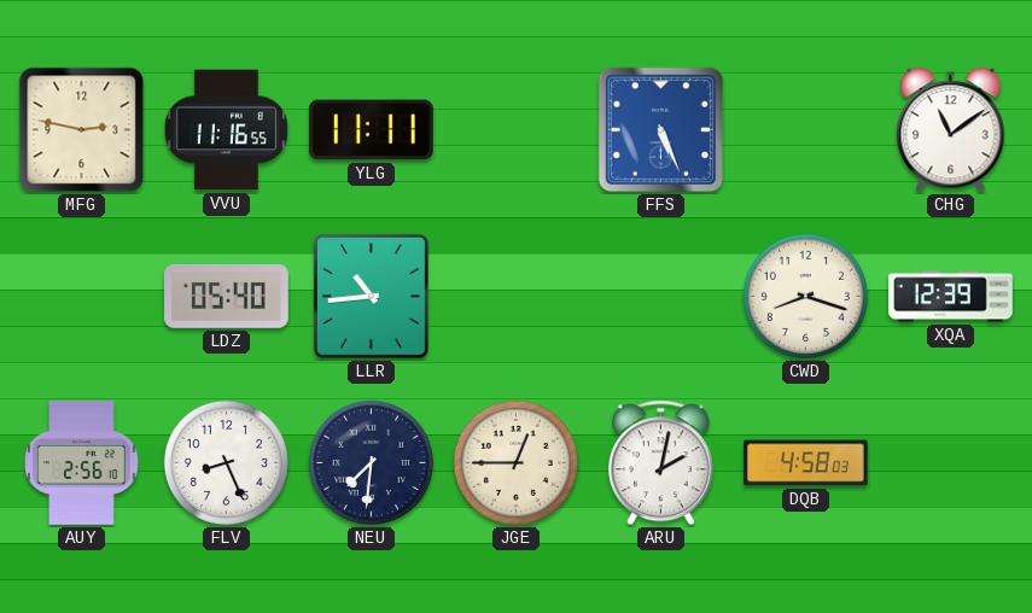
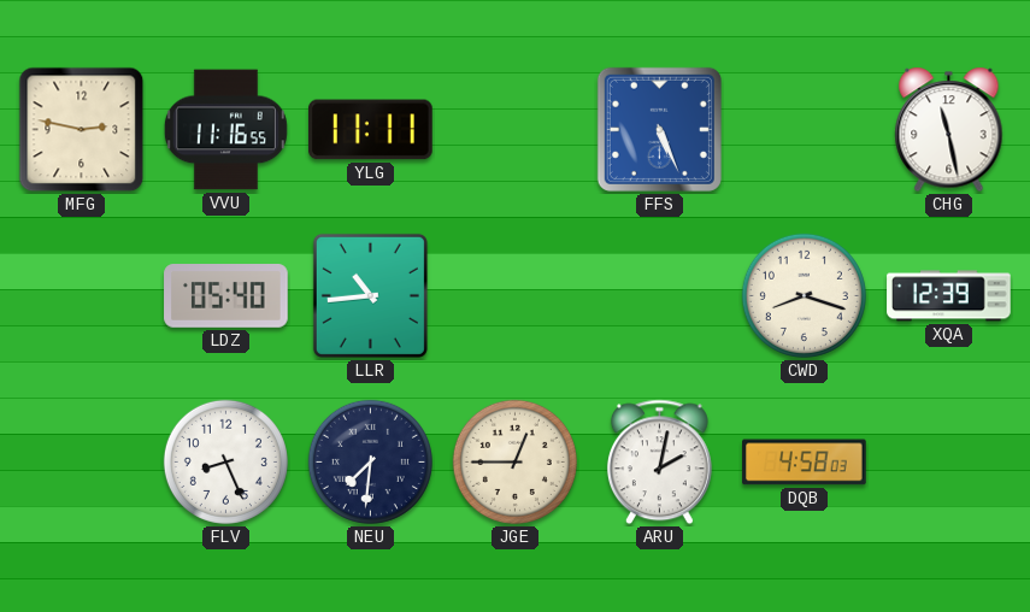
CHG: 11:09 -> 11:28
AUY: 2:56 -> none
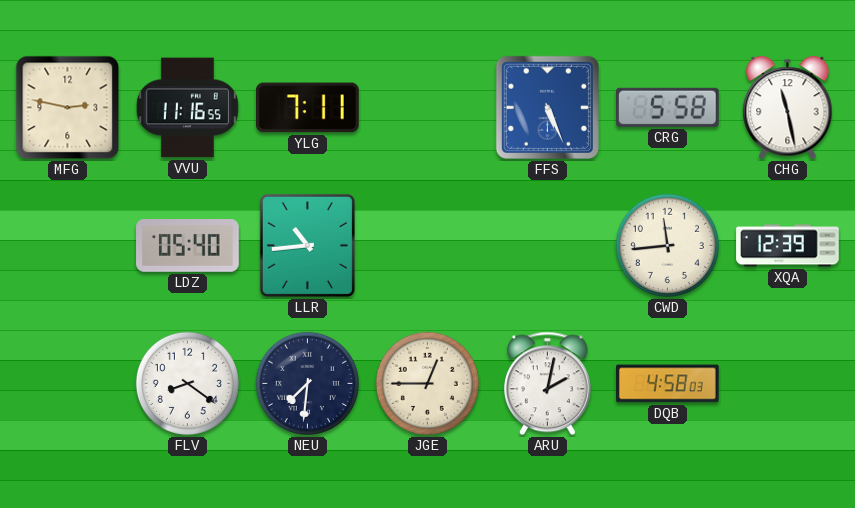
YLG: 11:11 -> 7:11
CRG: none -> 5:58
CWD: 8:18 -> 11:44
FLV: 8:26 -> 8:21
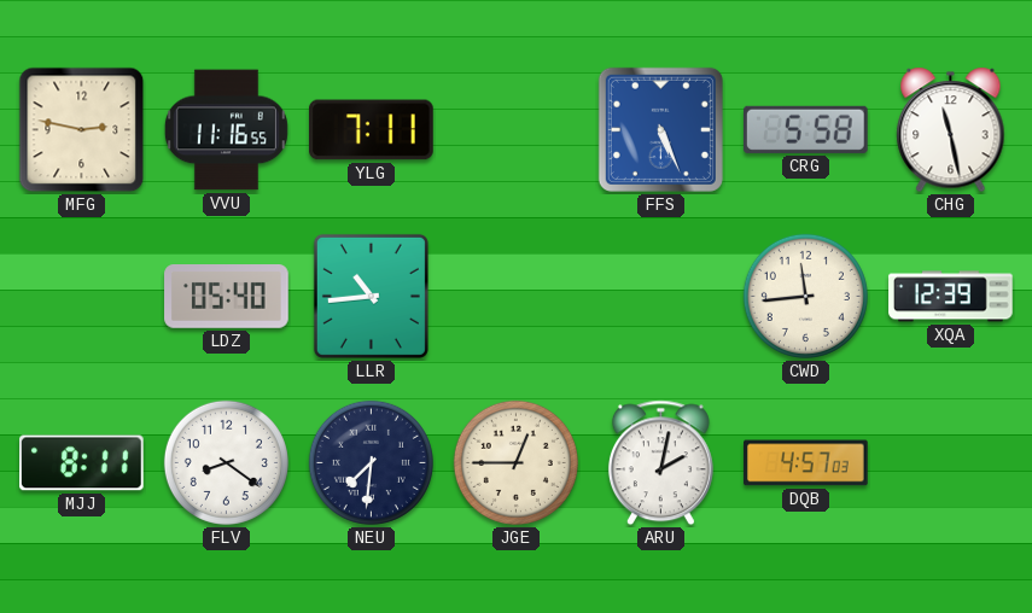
MJJ: none -> 8:11
DQB: 4:58 -> 4:57
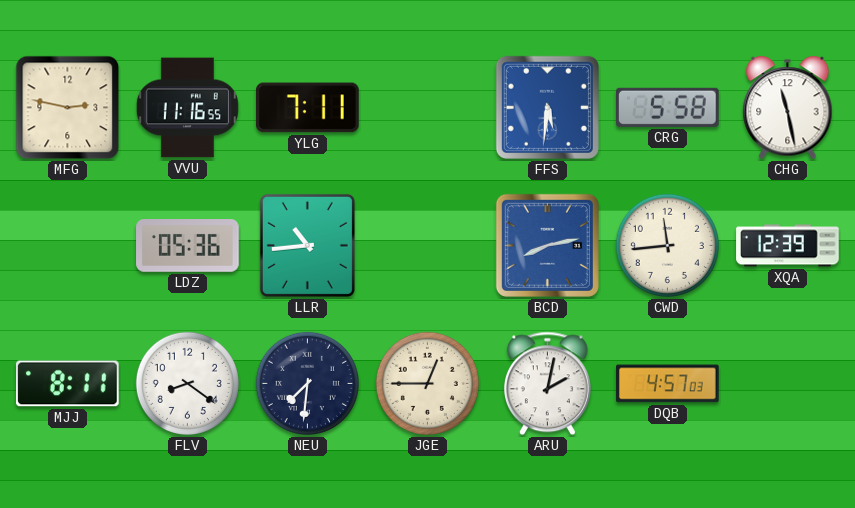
FFS: 5:26 -> 5:31
LDZ: 05:40 -> 05:36
BCD: none -> 8:13
